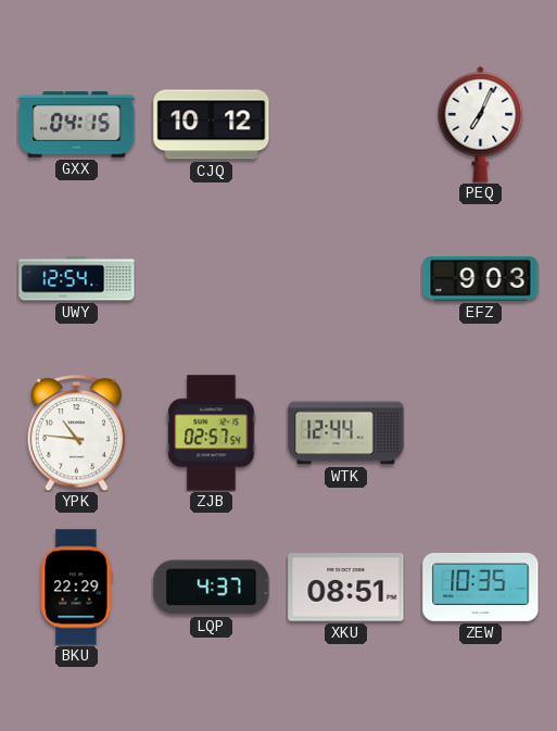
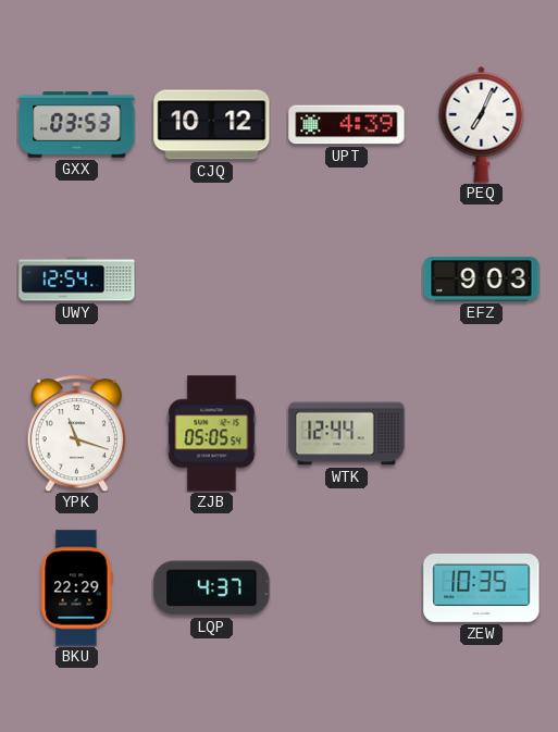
GXX: 04:15 -> 03:53
UPT: none -> 4:39
YPK: 10:46 -> 11:18
ZJB: 02:57 -> 05:05
XKU: 08:51 -> none
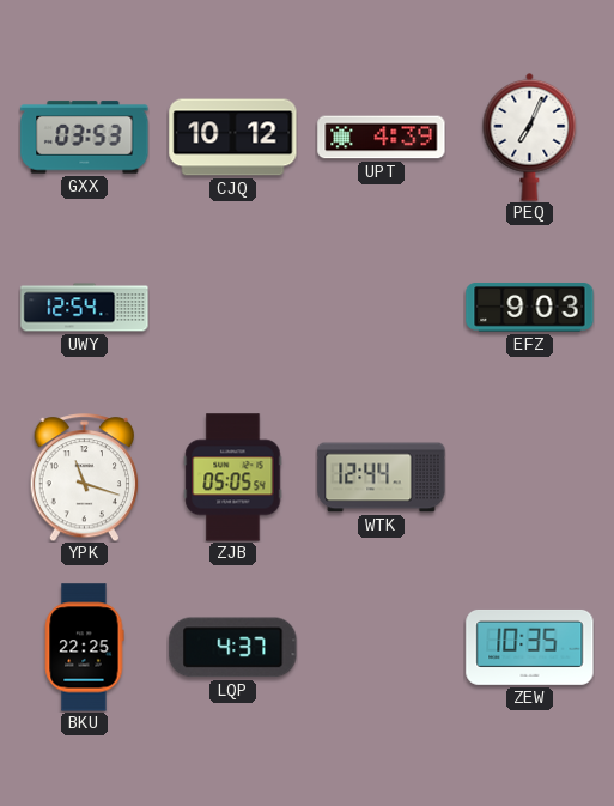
BKU: 22:29 -> 22:25
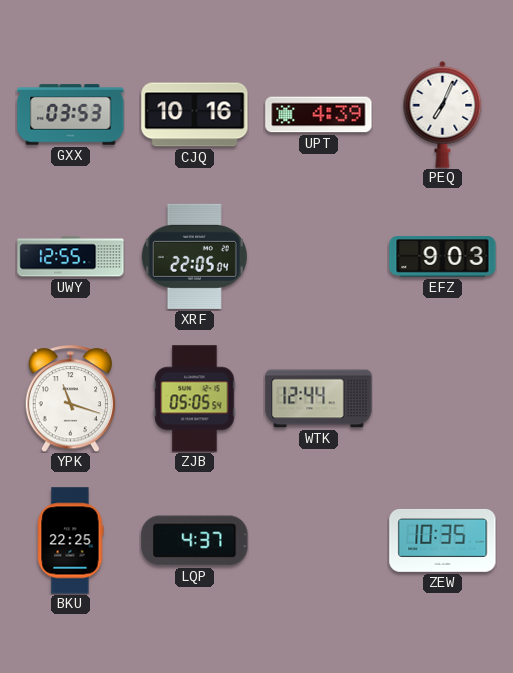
CJQ: 10:12 -> 10:16
UWY: 12:54 -> 12:55
XRF: none -> 22:05
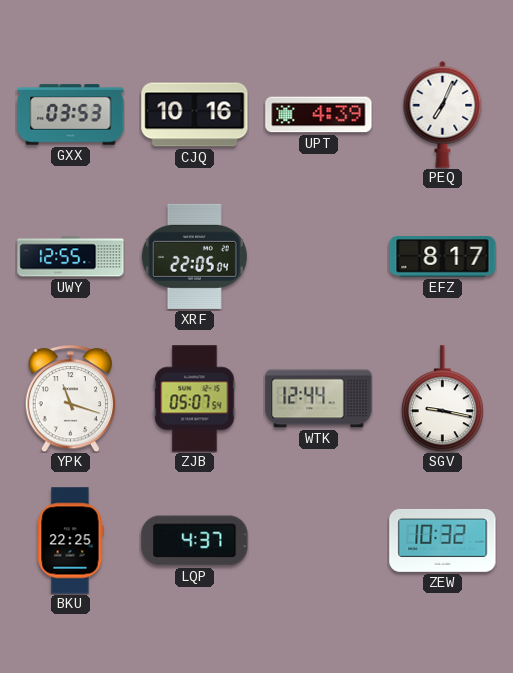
EFZ: 9:03 -> 8:17
ZJB: 05:05 -> 05:07
SGV: none -> 9:17
ZEW: 10:35 -> 10:32
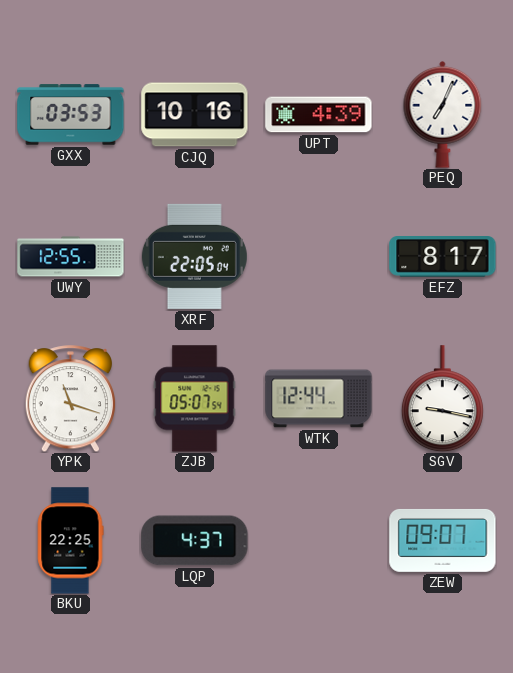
ZEW: 10:32 -> 09:07
